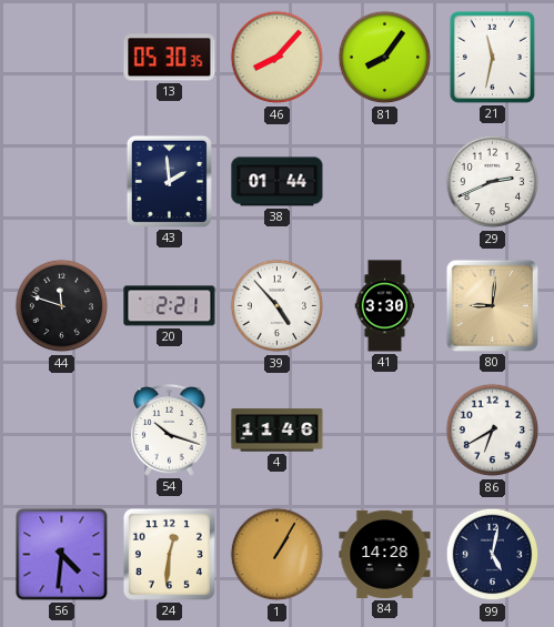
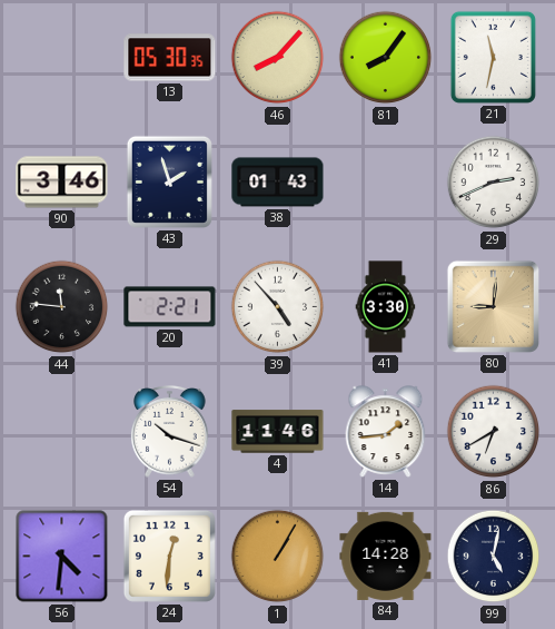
90: none -> 3:46
43: 1:59 -> 1:57
38: 01:44 -> 01:43
44: 11:48 -> 11:46
14: none -> 1:44
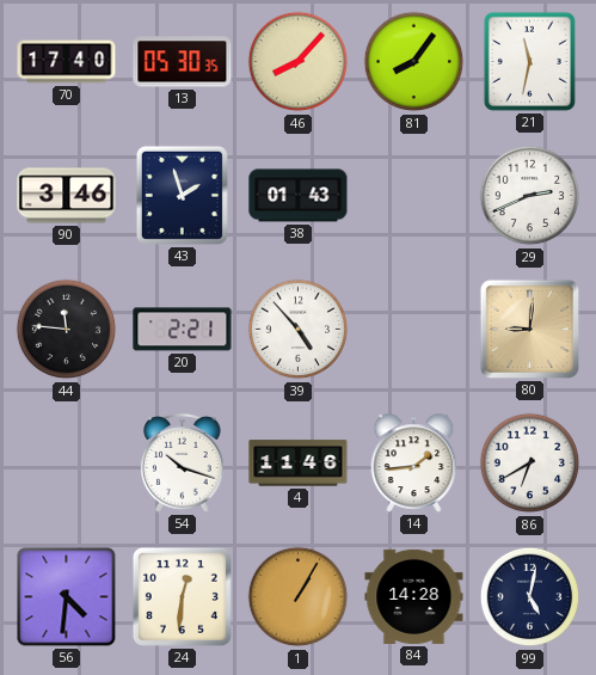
70: none -> 17:40
41: 3:30 -> none
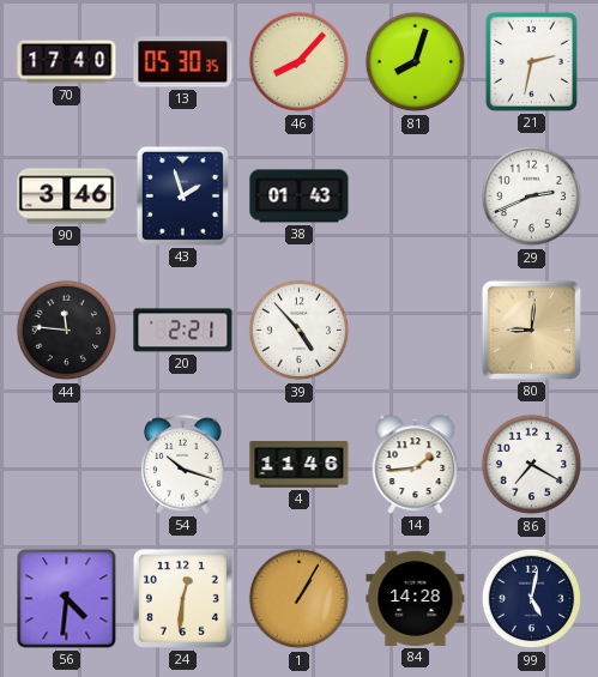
81: 8:06 -> 8:03
21: 11:32 -> 2:32
86: 6:40 -> 7:20
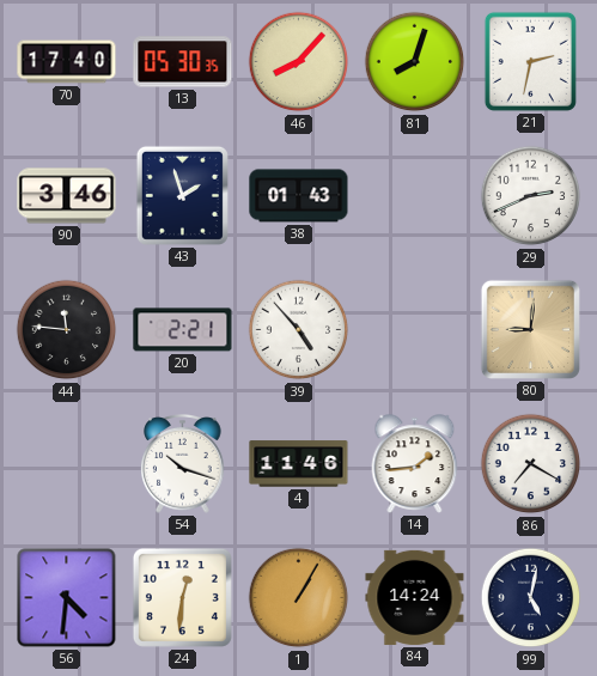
84: 14:28 -> 14:24
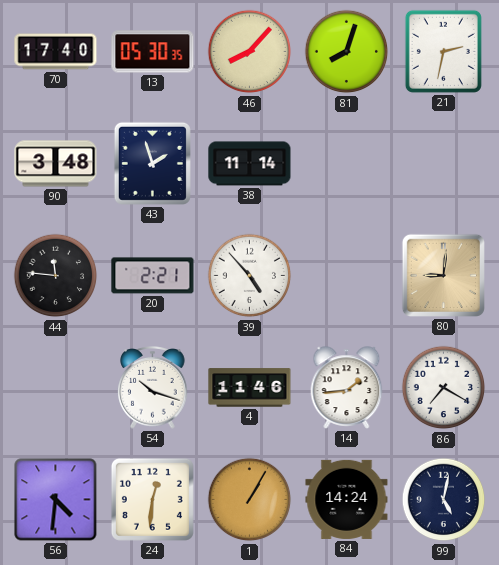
90: 3:46 -> 3:48
38: 01:43 -> 11:14
29: 2:41 -> none
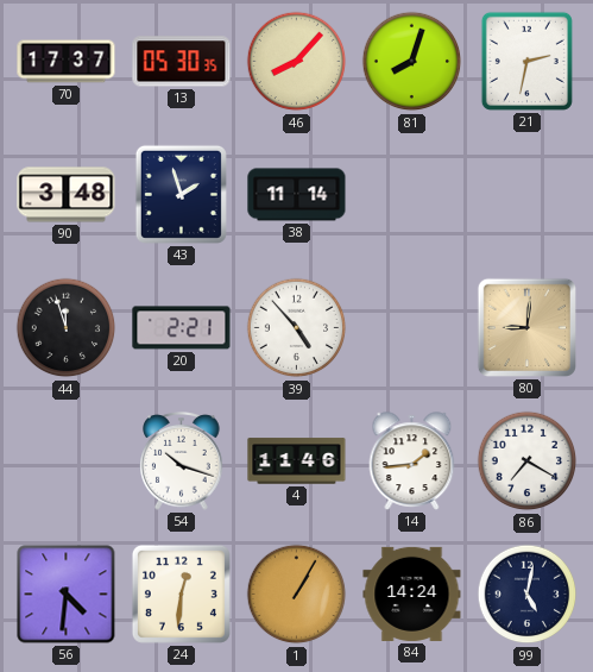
70: 17:40 -> 17:37
44: 11:46 -> 11:57
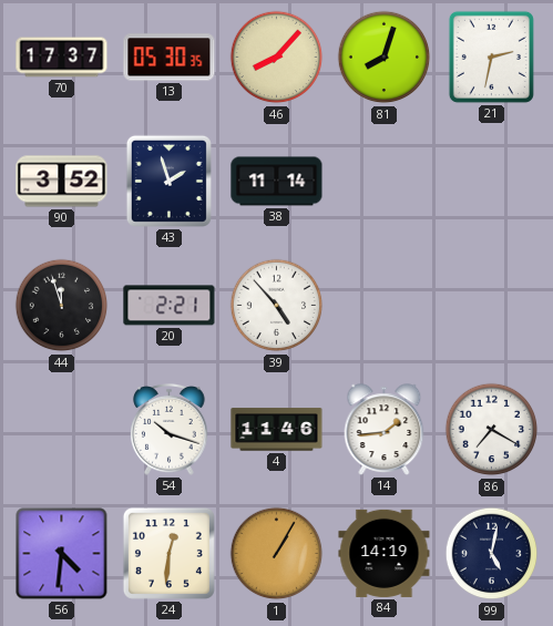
90: 3:48 -> 3:52
80: 9:01 -> none
84: 14:24 -> 14:19
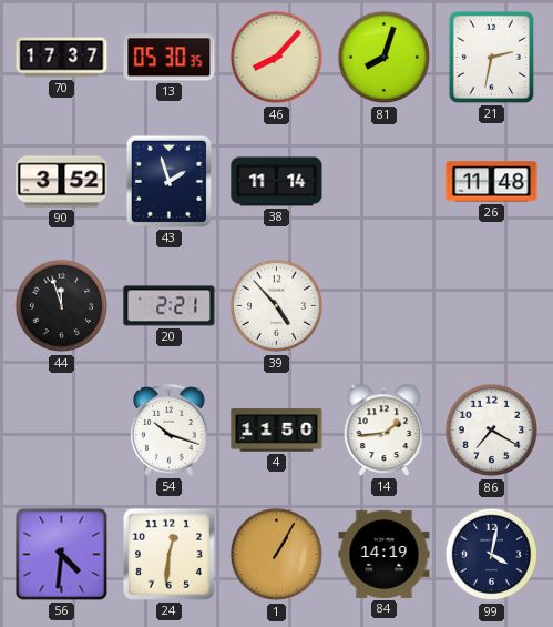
26: none -> 11:48
4: 11:46 -> 11:50
99: 5:02 -> 4:02
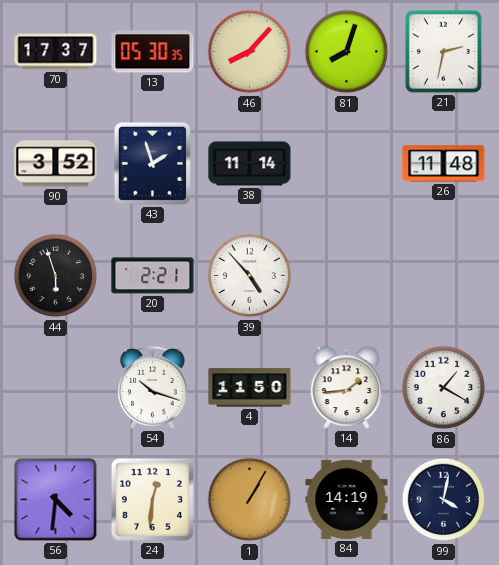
44: 11:57 -> 5:57
86: 7:20 -> 1:20
